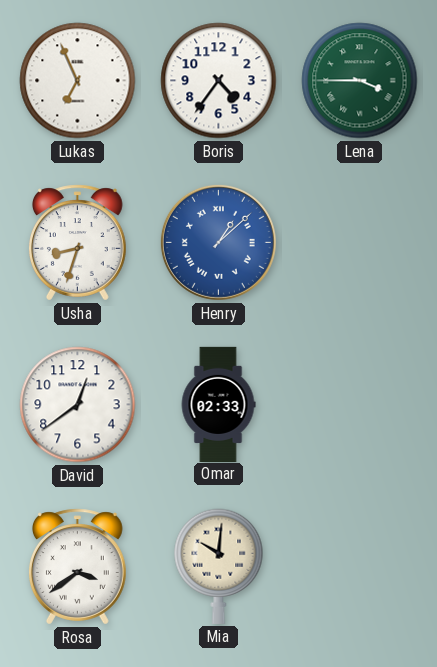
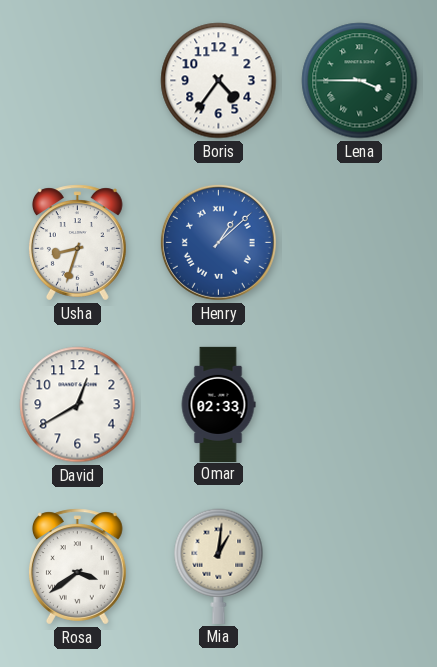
Lukas: 6:56 -> none
David: 12:39 -> 12:40
Mia: 10:01 -> 1:01
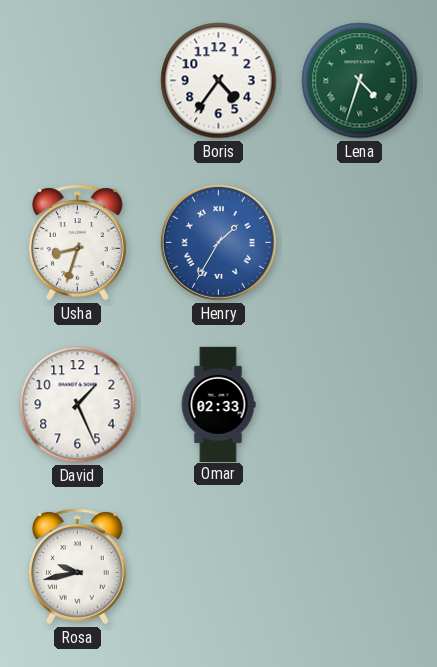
Lena: 3:45 -> 4:33
Henry: 1:08 -> 1:35
David: 12:40 -> 1:26
Rosa: 3:39 -> 9:43
Mia: 1:01 -> none
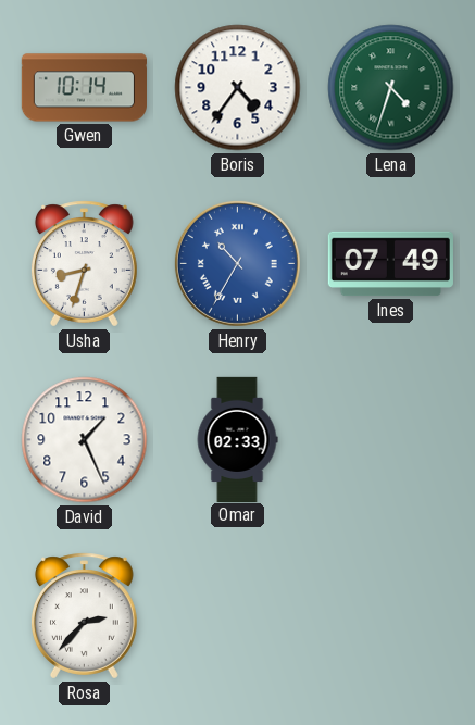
Gwen: none -> 10:14
Henry: 1:35 -> 10:35
Ines: none -> 07:49
Rosa: 9:43 -> 2:37
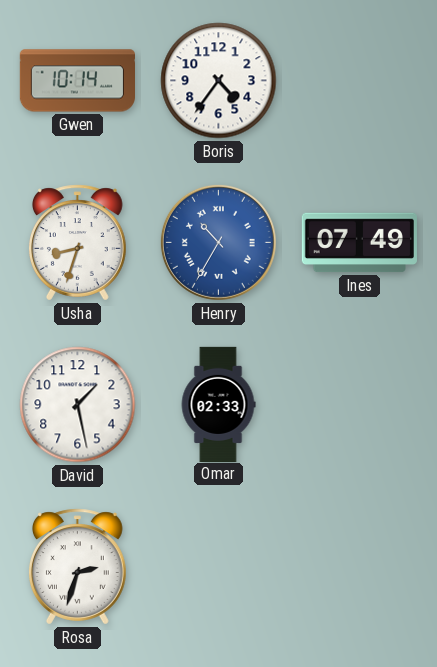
Lena: 4:33 -> none
David: 1:26 -> 1:28
Rosa: 2:37 -> 2:33
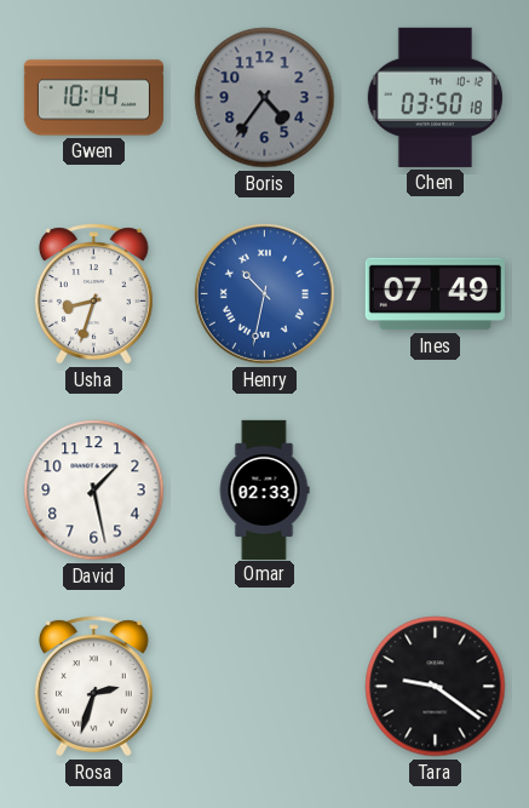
Boris dial: white -> grey
Chen: none -> 03:50
Henry: 10:35 -> 10:32
Tara: none -> 9:21
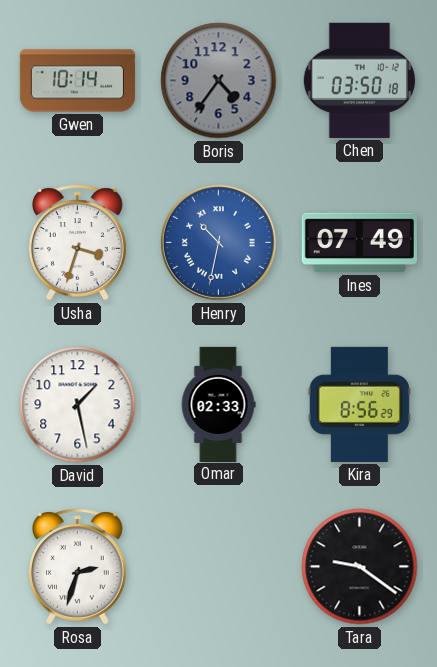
Usha: 8:33 -> 3:33
Kira: none -> 8:56
